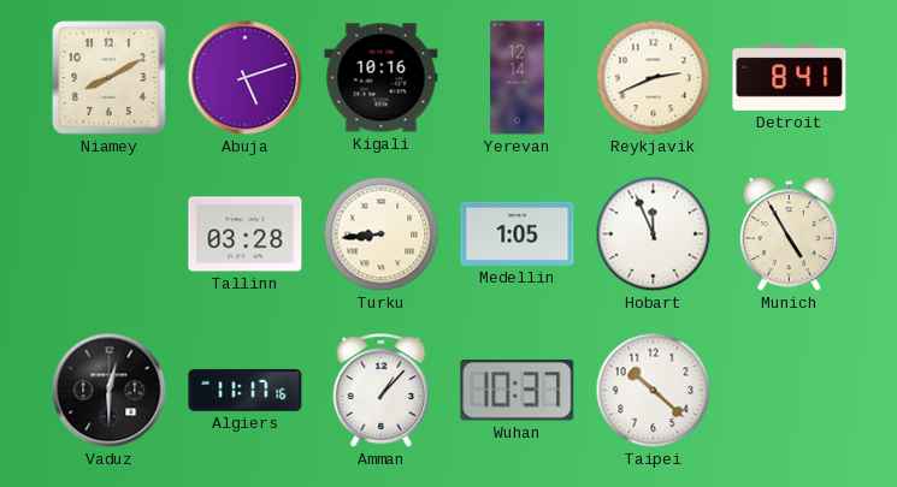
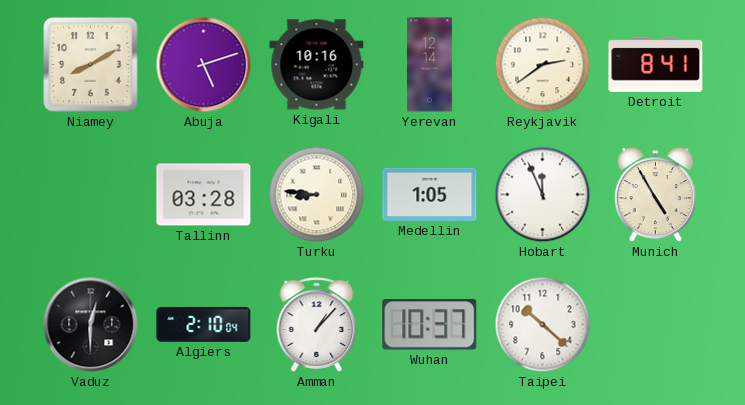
Reykjavik: 2:41 -> 2:39
Turku: 8:44 -> 8:46
Algiers: 11:17 -> 2:10
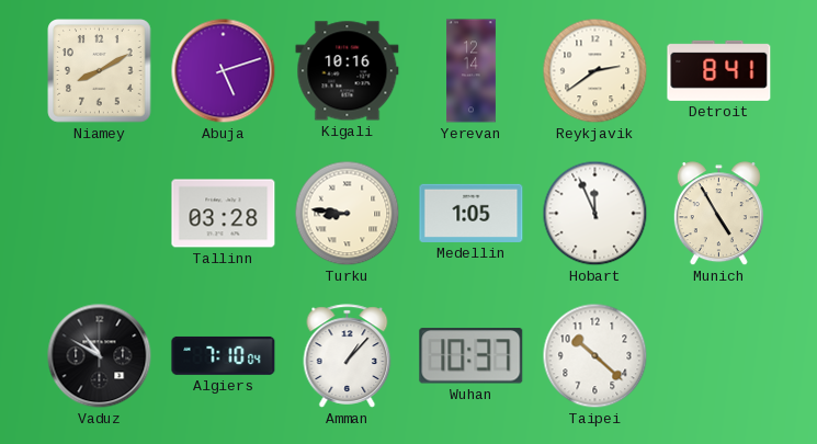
Vaduz: 12:30 -> 10:50
Algiers: 2:10 -> 7:10
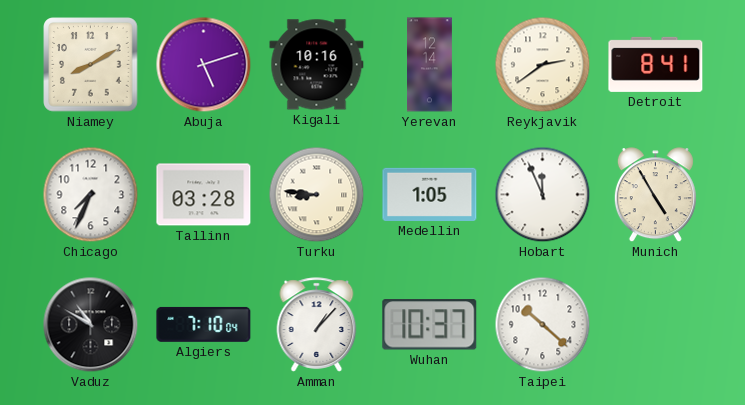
Chicago: none -> 7:34
